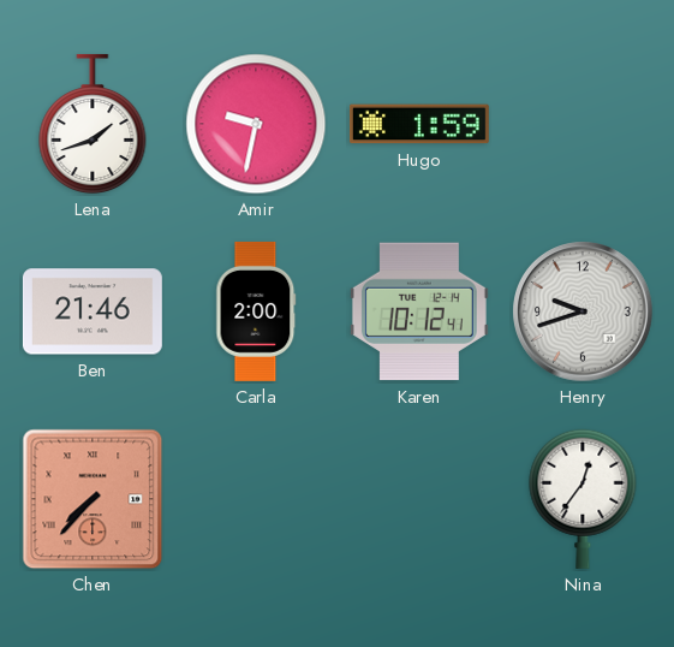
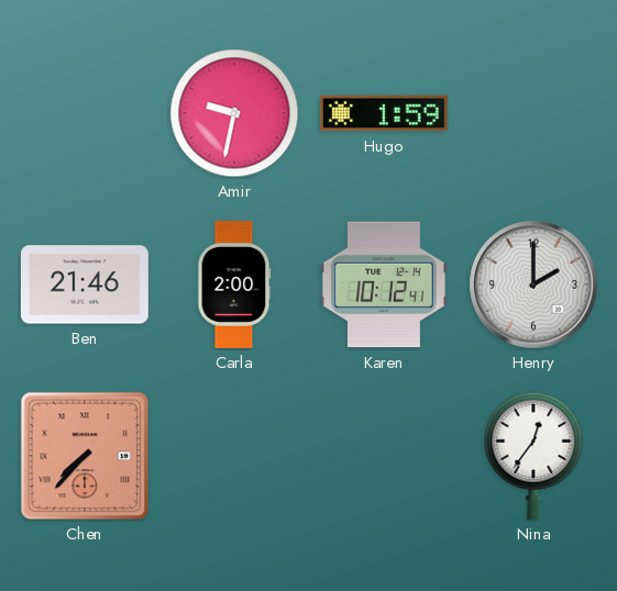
Lena: 1:42 -> none
Henry: 9:42 -> 2:00
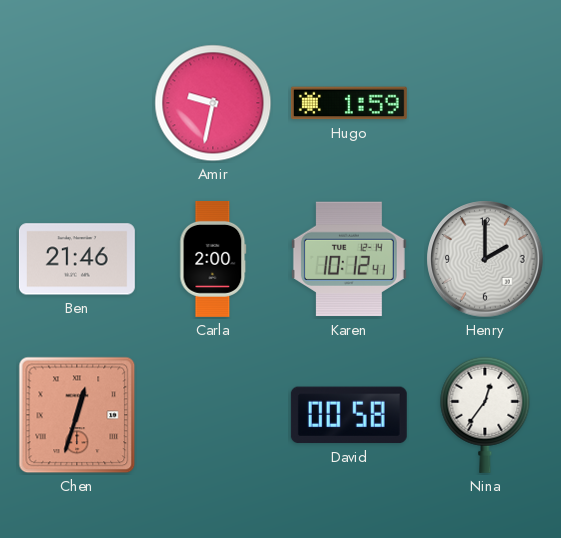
Chen: 7:37 -> 12:33
David: none -> 00:58
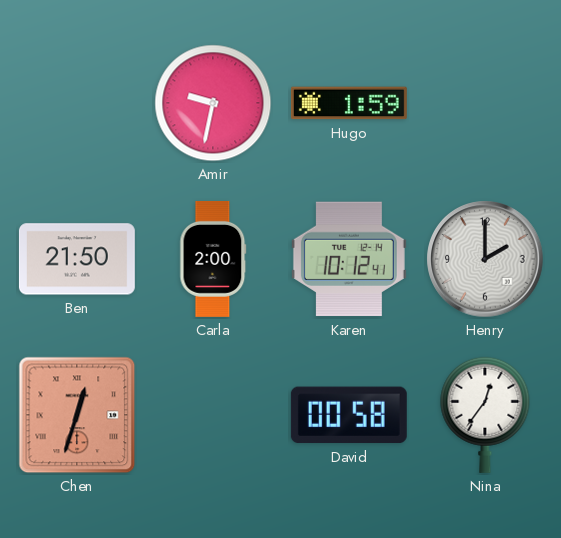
Ben: 21:46 -> 21:50
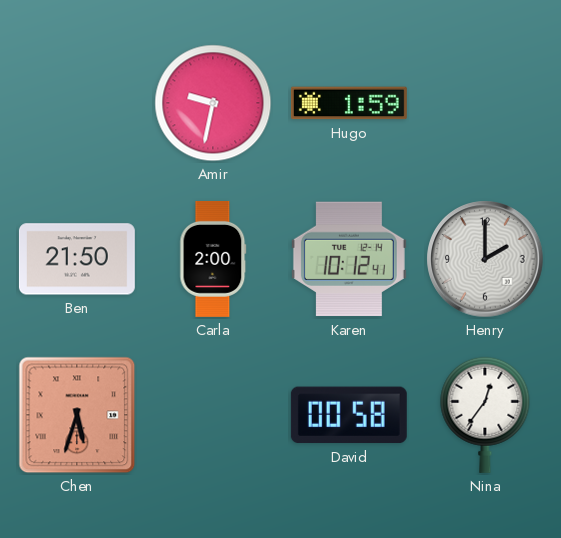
Chen: 12:33 -> 5:33
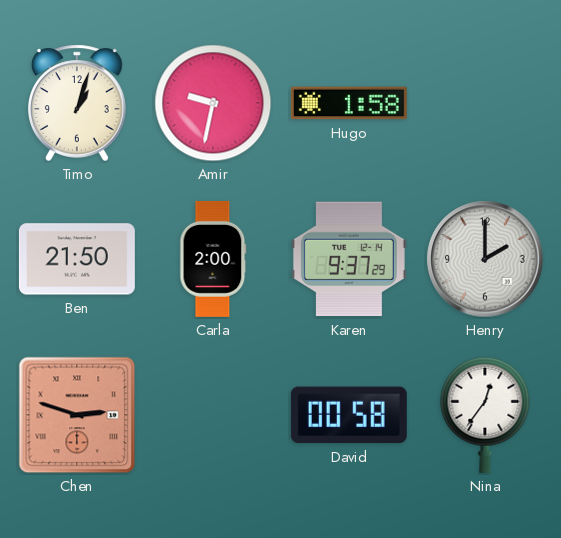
Timo: none -> 1:03
Hugo: 1:59 -> 1:58
Karen: 10:12 -> 9:37
Chen: 5:33 -> 2:48
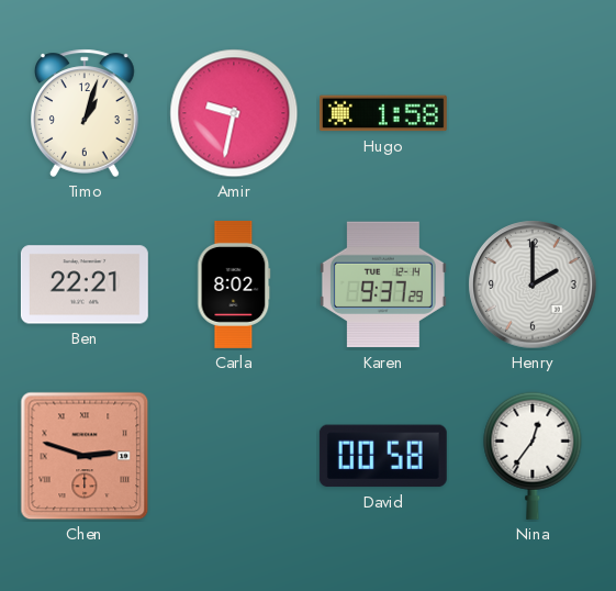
Ben: 21:50 -> 22:21
Carla: 2:00 -> 8:02
